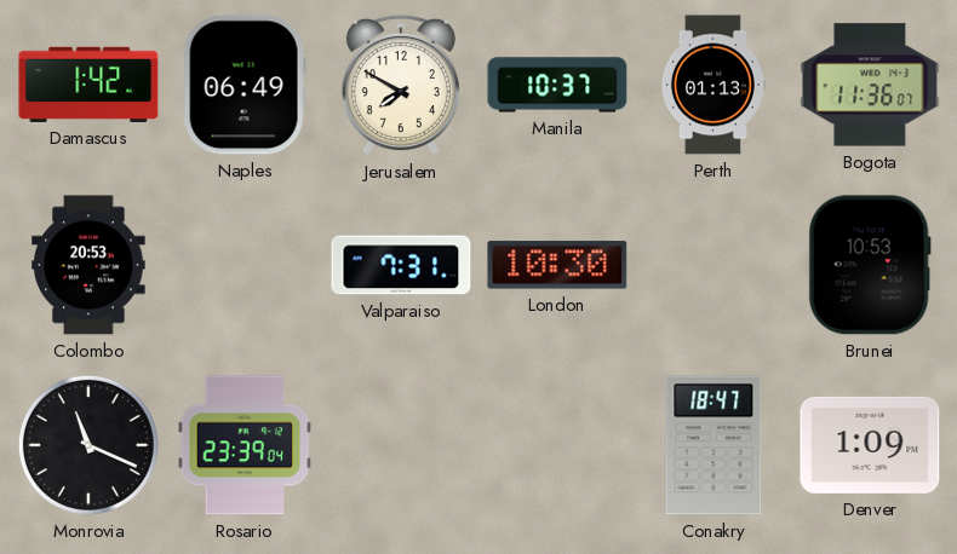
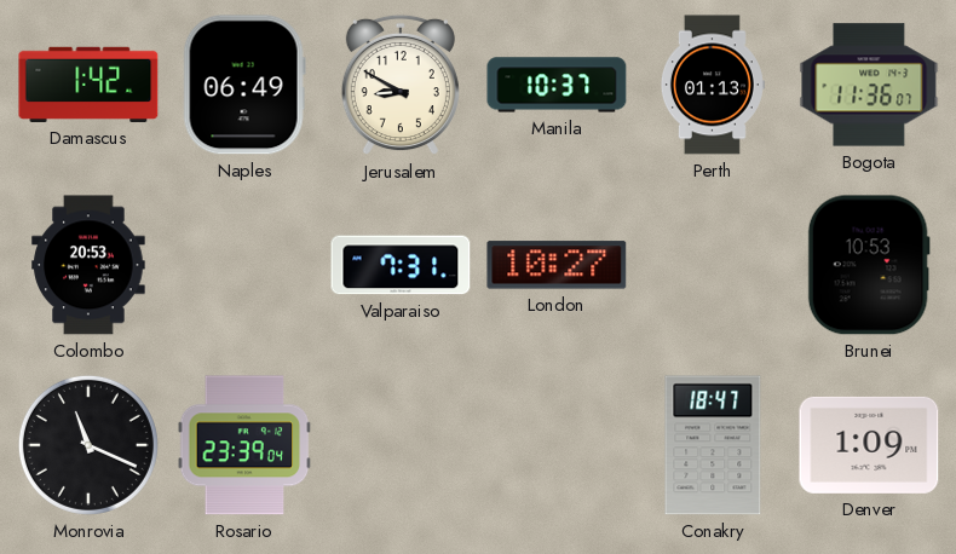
Jerusalem: 7:50 -> 8:50
London: 10:30 -> 10:27
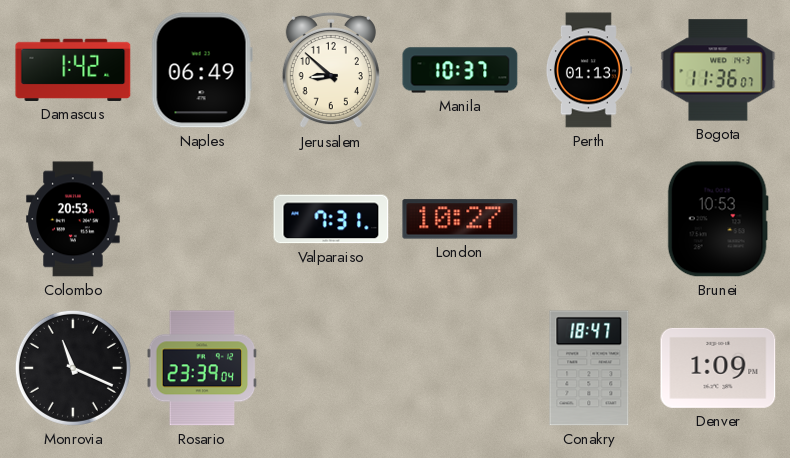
Jerusalem: 8:50 -> 8:52
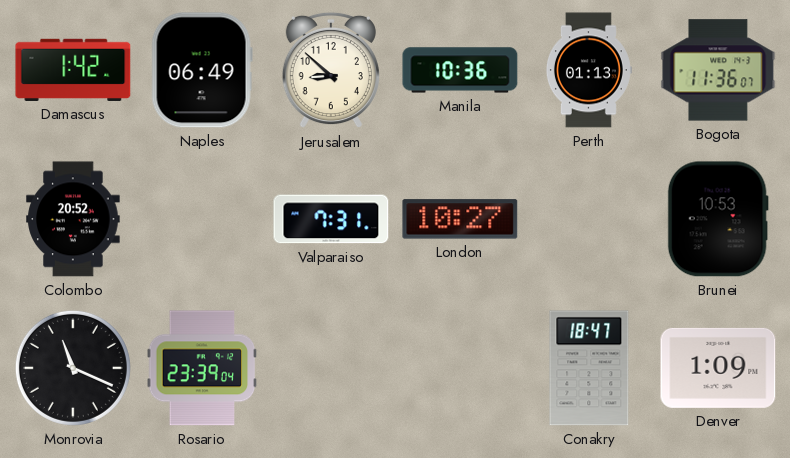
Manila: 10:37 -> 10:36
Colombo: 20:53 -> 20:52
